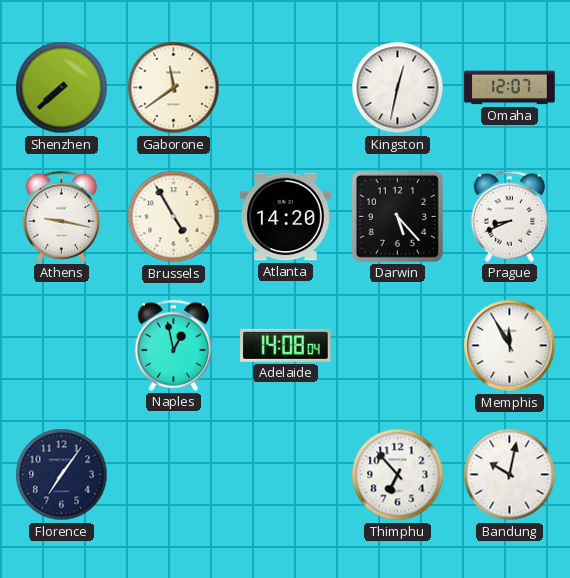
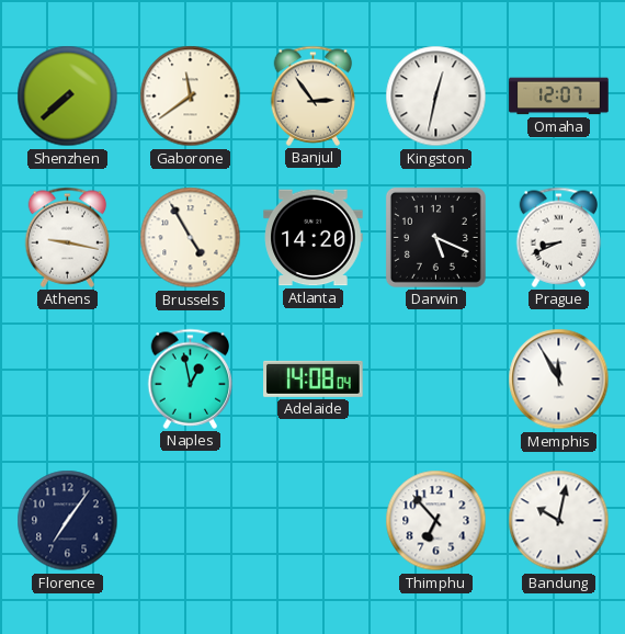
Banjul: none -> 2:54
Darwin: 5:23 -> 5:19
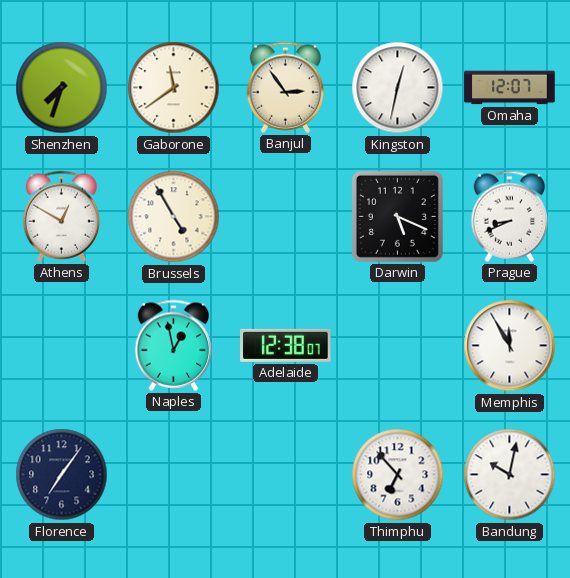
Shenzhen: 7:38 -> 7:33
Athens: 9:17 -> 12:50
Atlanta: 14:20 -> none
Adelaide: 14:08 -> 12:38
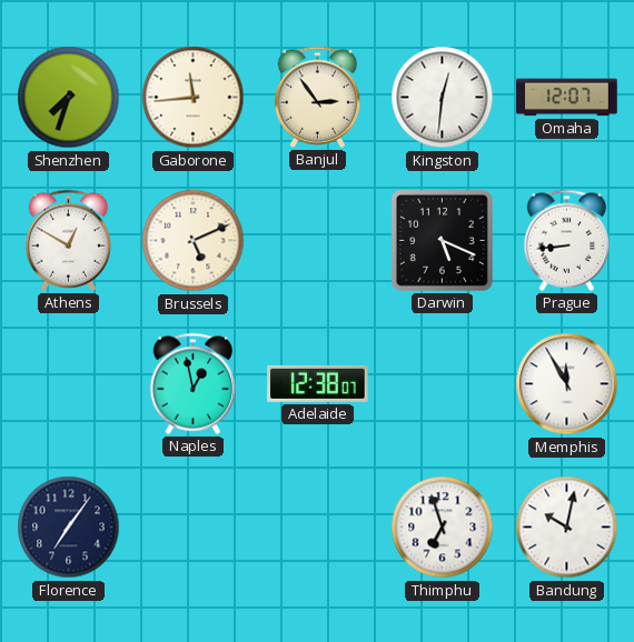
Gaborone: 11:39 -> 11:44
Kingston: 12:32 -> 12:31
Brussels: 4:55 -> 5:11
Prague: 8:41 -> 8:44
Thimphu: 6:53 -> 6:57
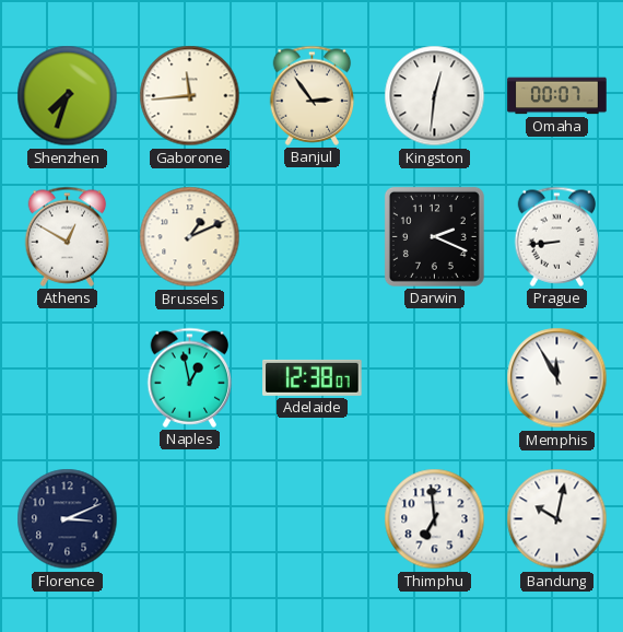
Omaha: 12:07 -> 00:07
Brussels: 5:11 -> 1:11
Darwin: 5:19 -> 2:19
Florence: 7:06 -> 3:11
Thimphu: 6:57 -> 6:59
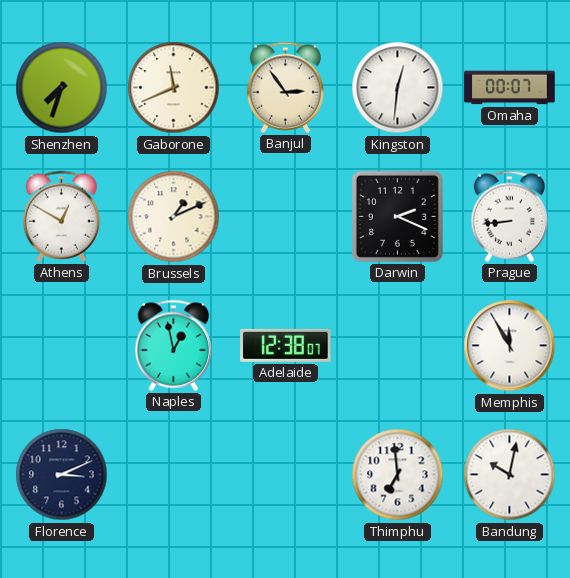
Gaborone: 11:44 -> 11:41
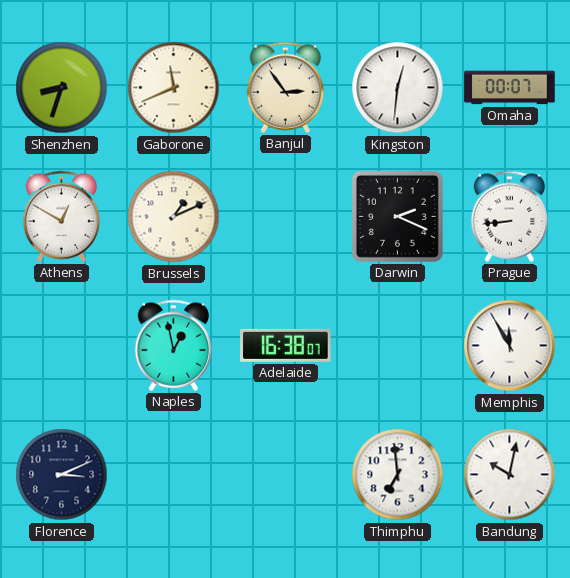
Shenzhen: 7:33 -> 8:33
Adelaide: 12:38 -> 16:38
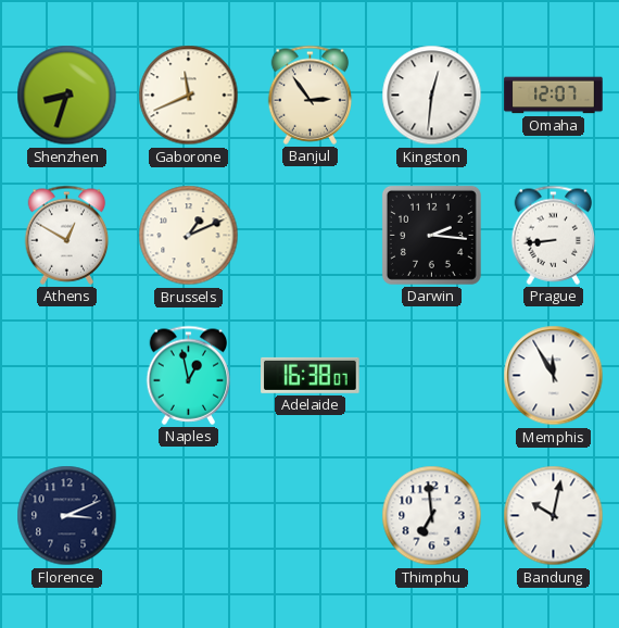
Omaha: 00:07 -> 12:07
Darwin: 2:19 -> 2:16
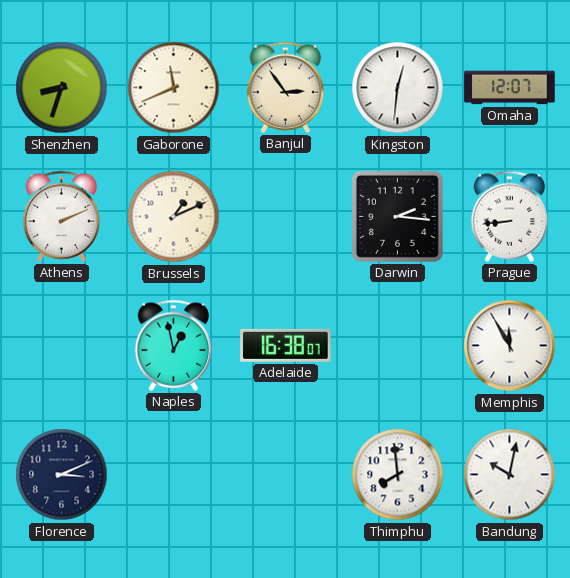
Athens: 12:50 -> 2:11
Thimphu: 6:59 -> 7:59
